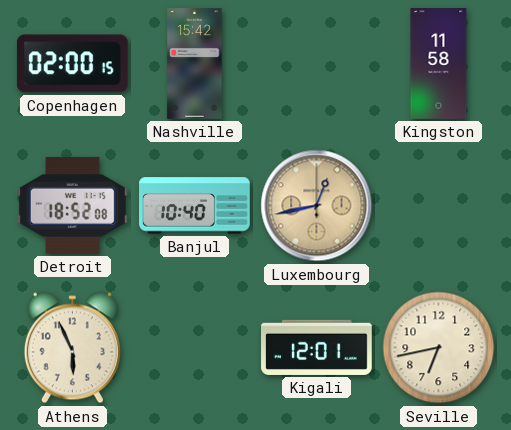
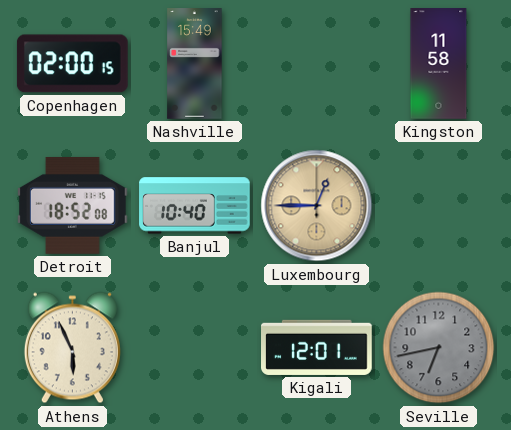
Nashville: 15:42 -> 15:49
Luxembourg: 12:43 -> 12:45
Seville dial: cream -> grey
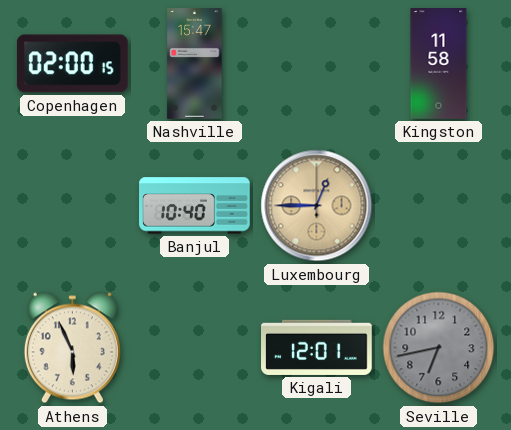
Nashville: 15:49 -> 15:47
Detroit: 18:52 -> none
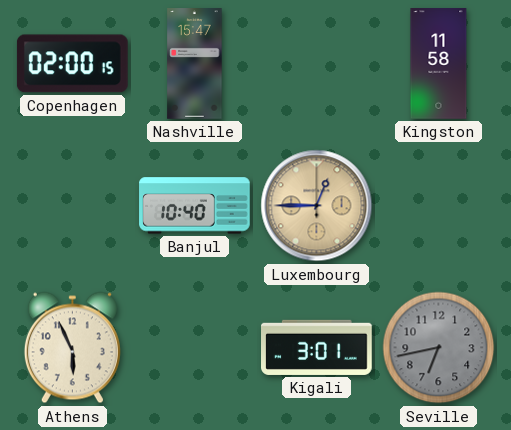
Kigali: 12:01 -> 3:01
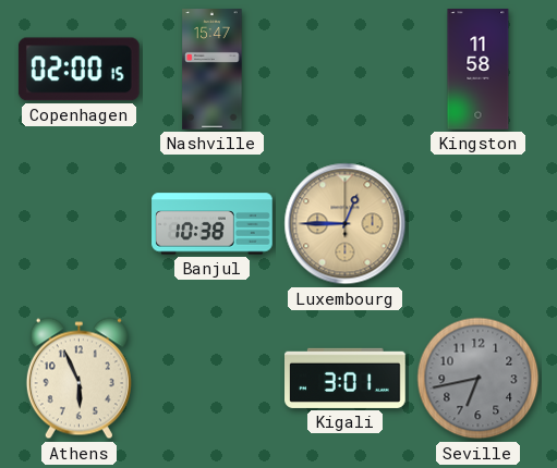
Banjul: 10:40 -> 10:38
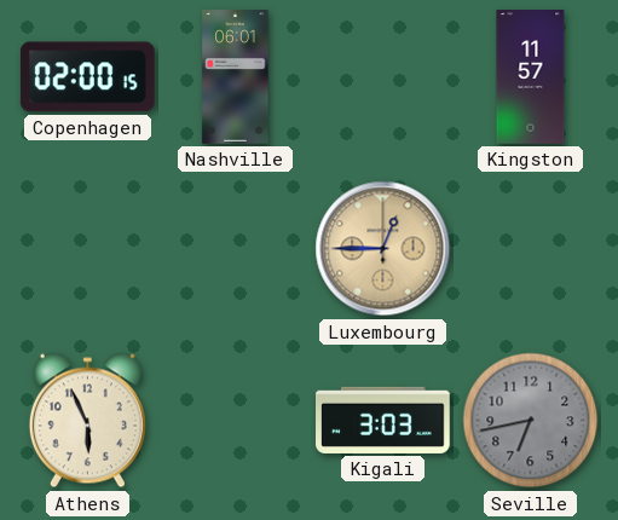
Nashville: 15:47 -> 06:01
Kingston: 11:58 -> 11:57
Banjul: 10:38 -> none
Kigali: 3:01 -> 3:03
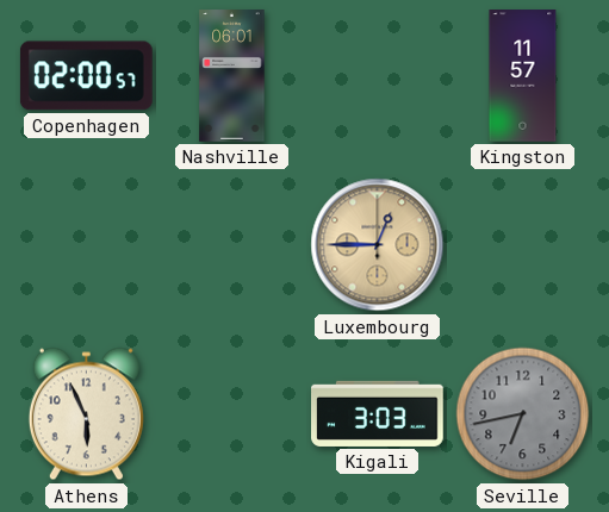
Copenhagen: 02:00:15 -> 02:00:57
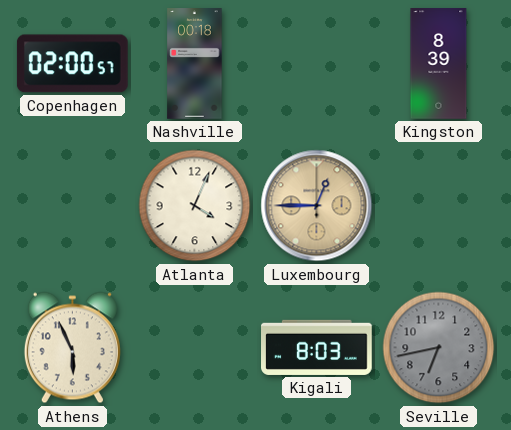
Nashville: 06:01 -> 00:18
Kingston: 11:57 -> 8:39
Atlanta: none -> 4:04
Kigali: 3:03 -> 8:03
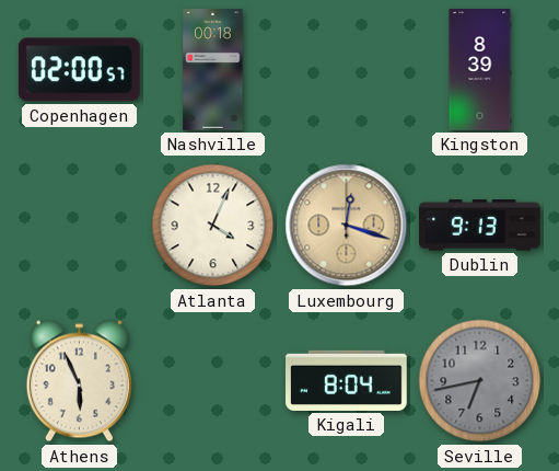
Luxembourg: 12:45 -> 12:18
Dublin: none -> 9:13
Kigali: 8:03 -> 8:04
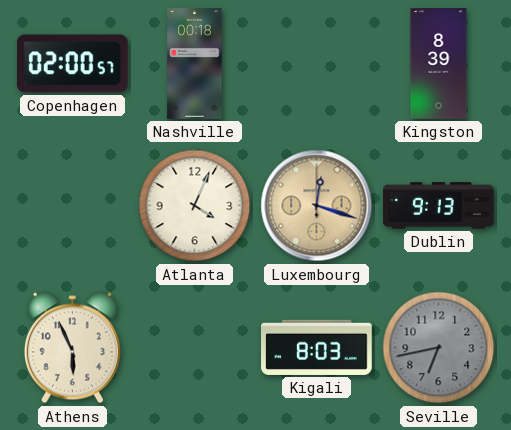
Kigali: 8:04 -> 8:03
